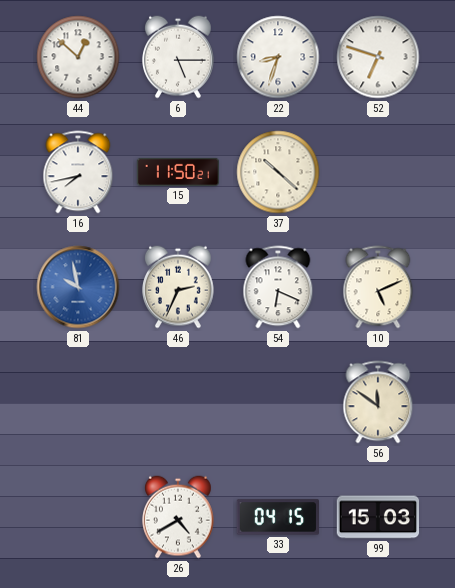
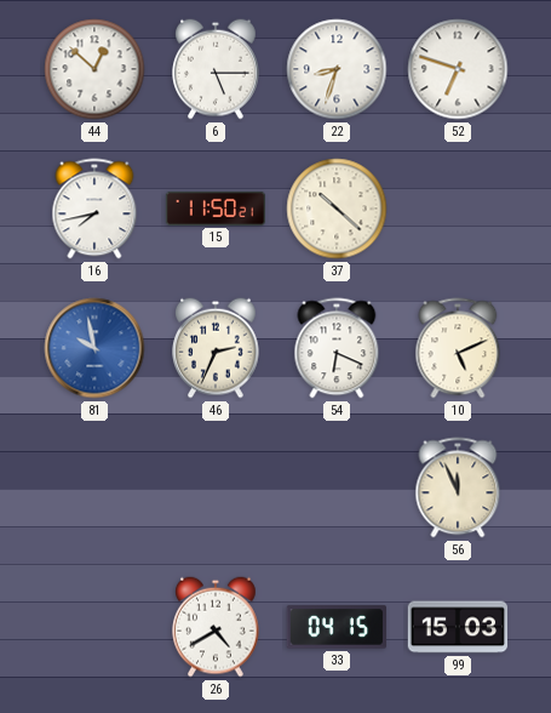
56: 11:51 -> 11:56
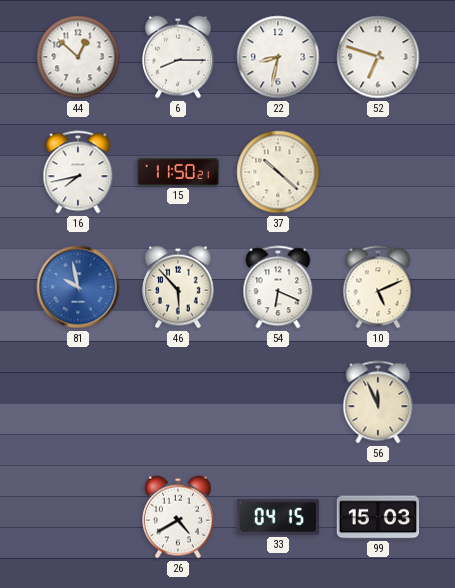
6: 5:15 -> 8:15
22: 8:33 -> 8:32
46: 2:34 -> 5:53
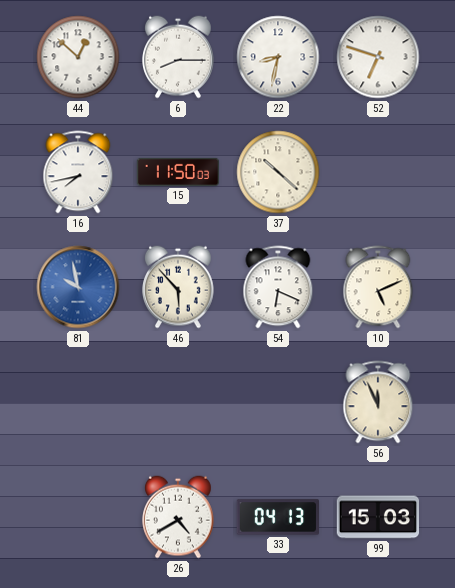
15: 11:50:21 -> 11:50:03
33: 04:15 -> 04:13
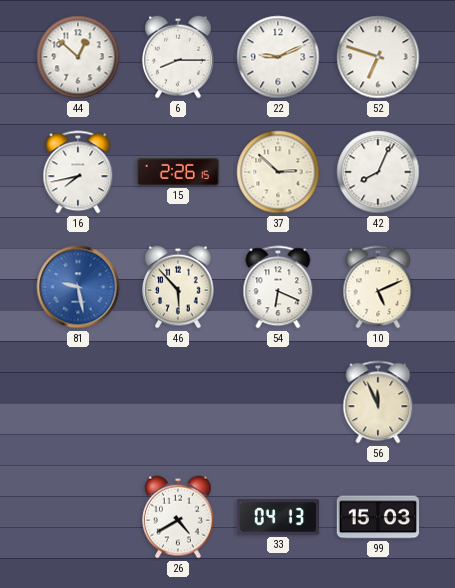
22: 8:32 -> 9:11
15: 11:50 -> 2:26
37: 10:22 -> 2:52
42: none -> 8:04
81: 9:58 -> 9:28
